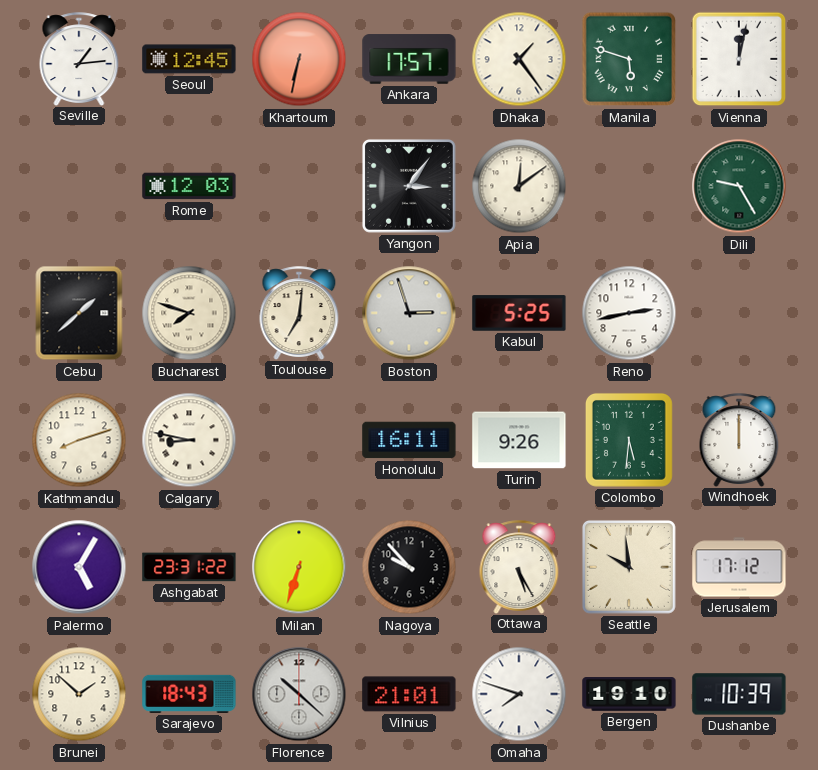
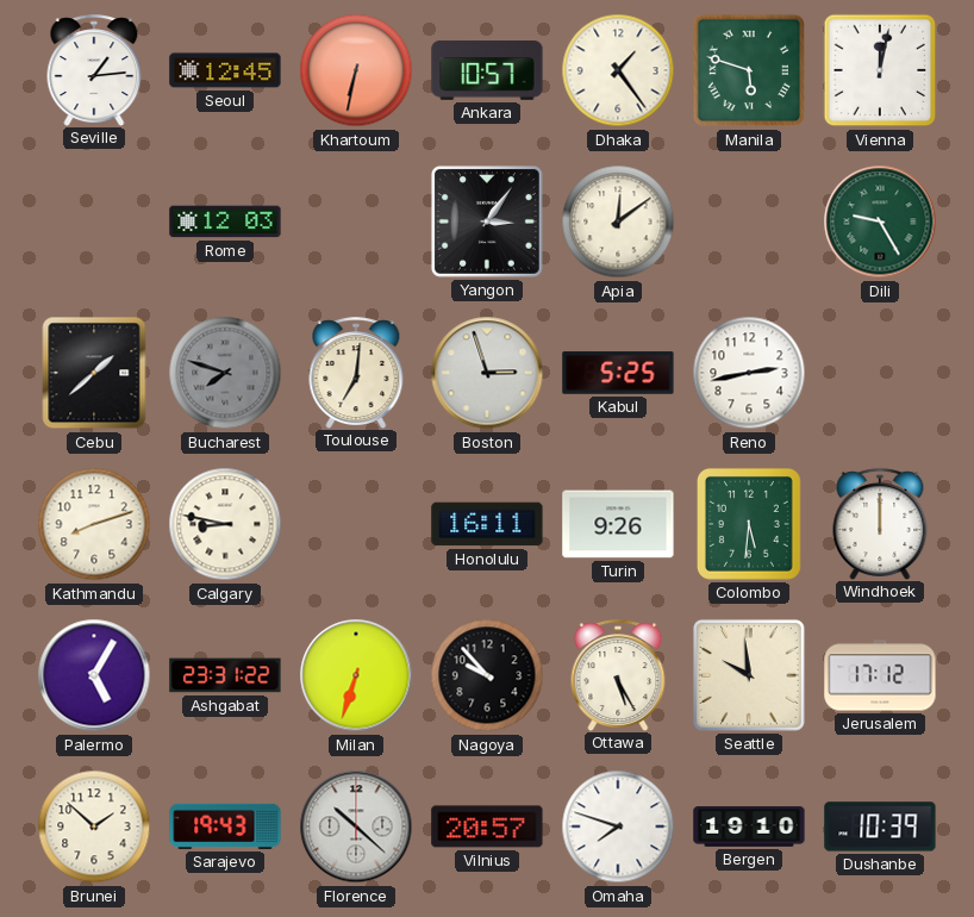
Ankara: 17:57 -> 10:57
Bucharest dial: cream -> grey
Sarajevo: 18:43 -> 19:43
Vilnius: 21:01 -> 20:57
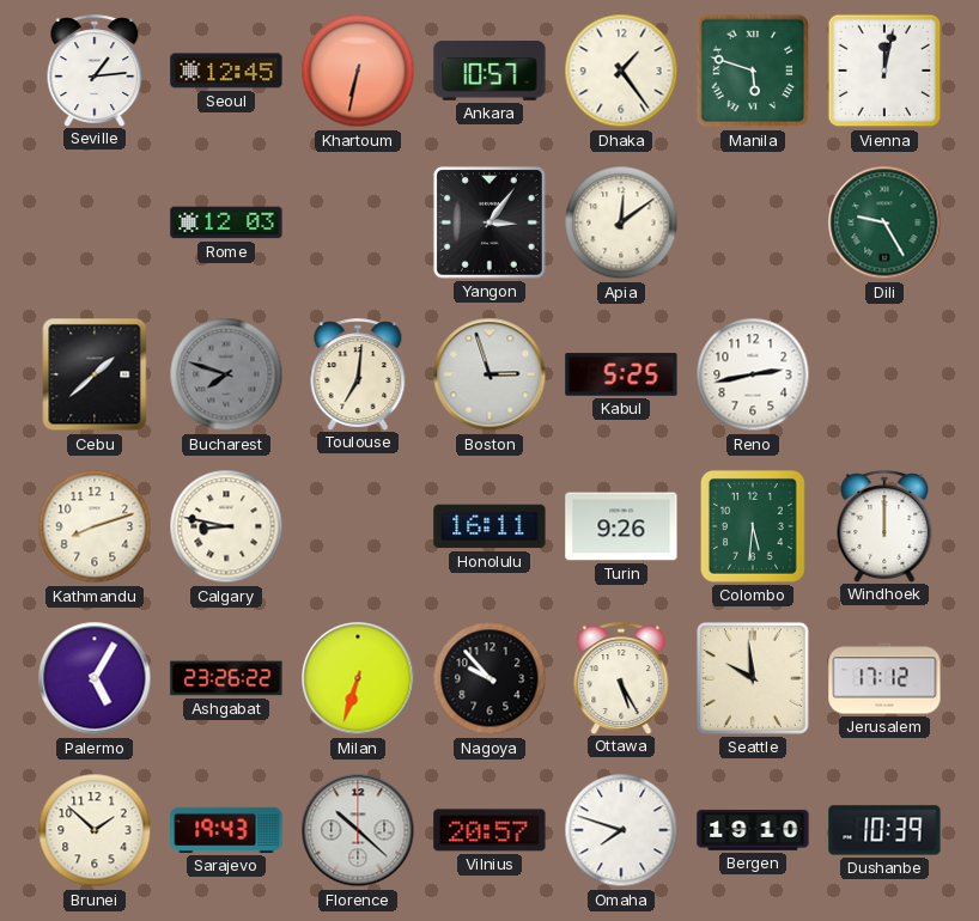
Ashgabat: 23:31 -> 23:26
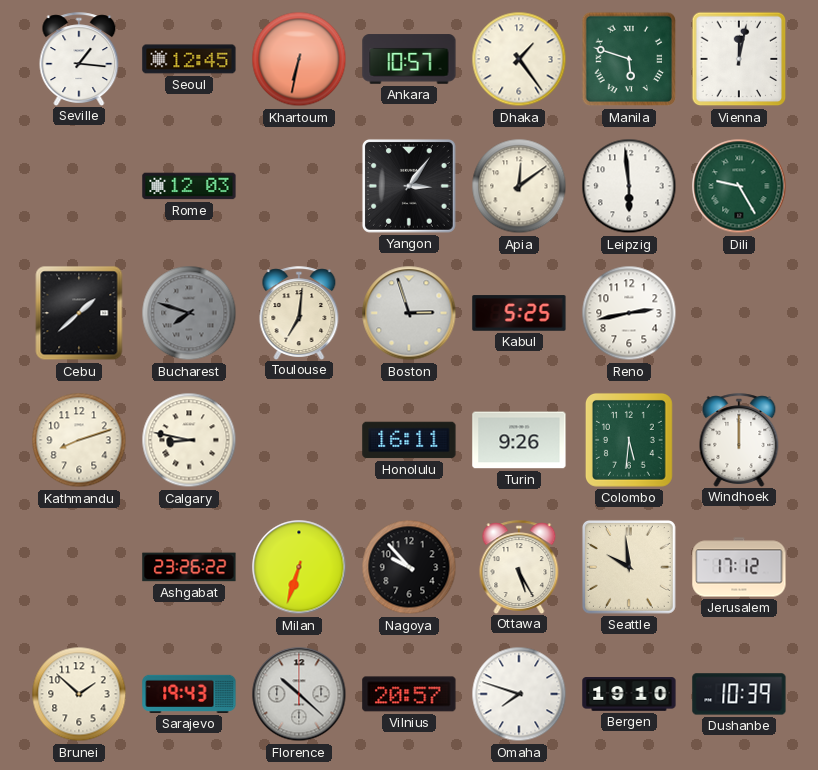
Seville: 1:14 -> 1:16
Leipzig: none -> 5:59
Palermo: 5:05 -> none
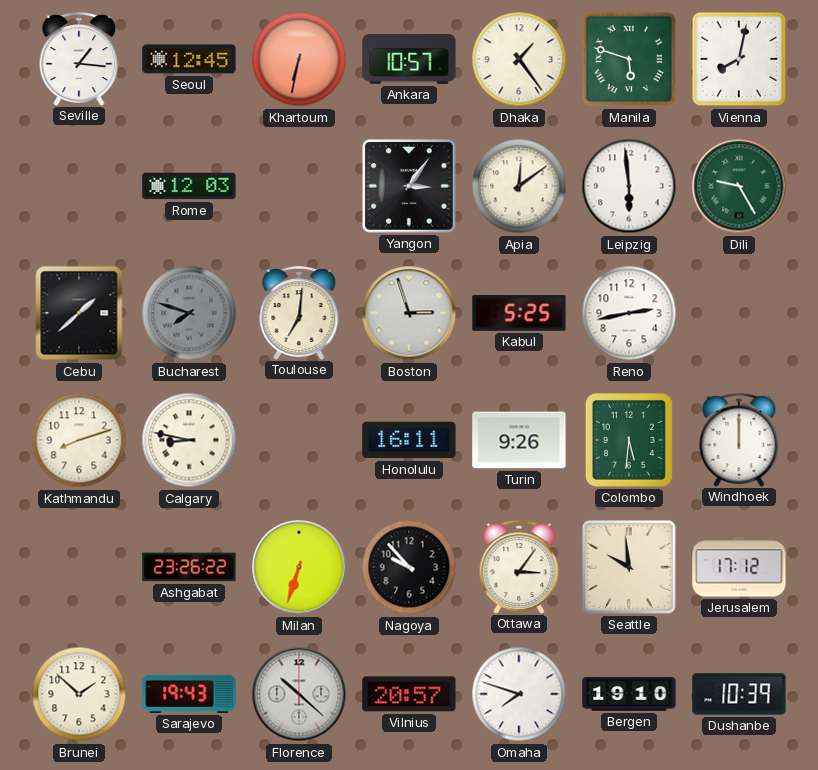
Vienna: 12:02 -> 8:02
Ottawa: 5:25 -> 3:06
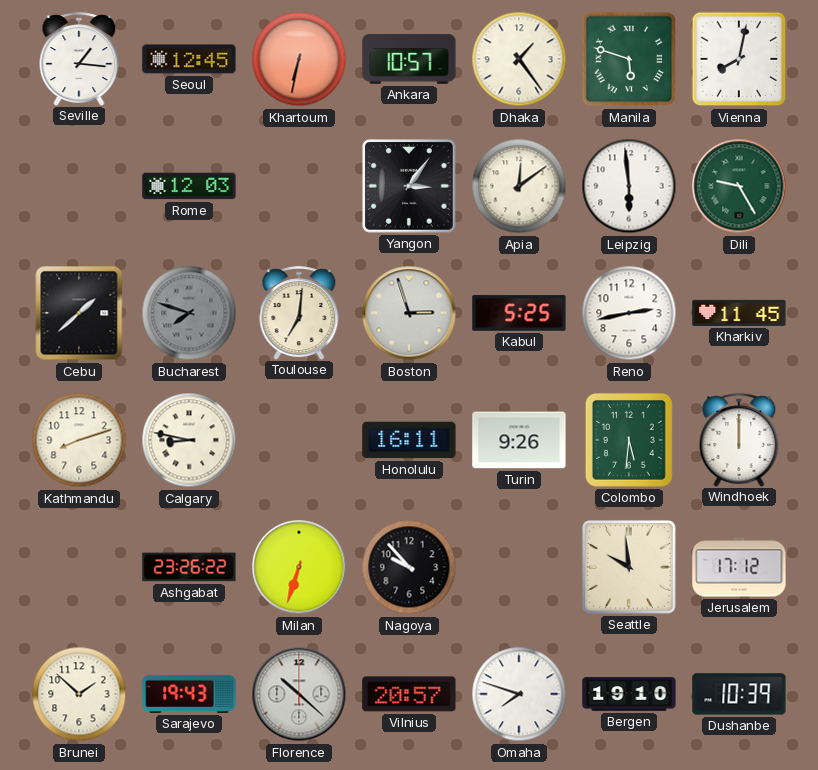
Kharkiv: none -> 11:45
Ottawa: 3:06 -> none
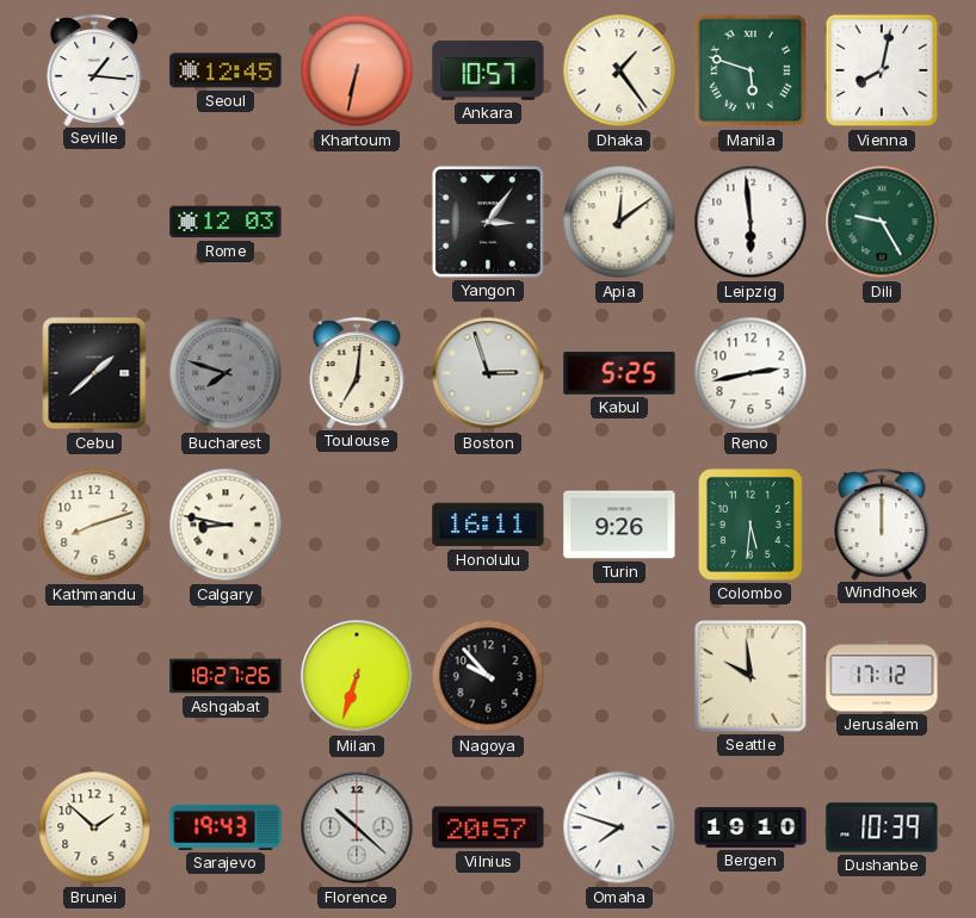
Kharkiv: 11:45 -> none
Ashgabat: 23:26 -> 18:27
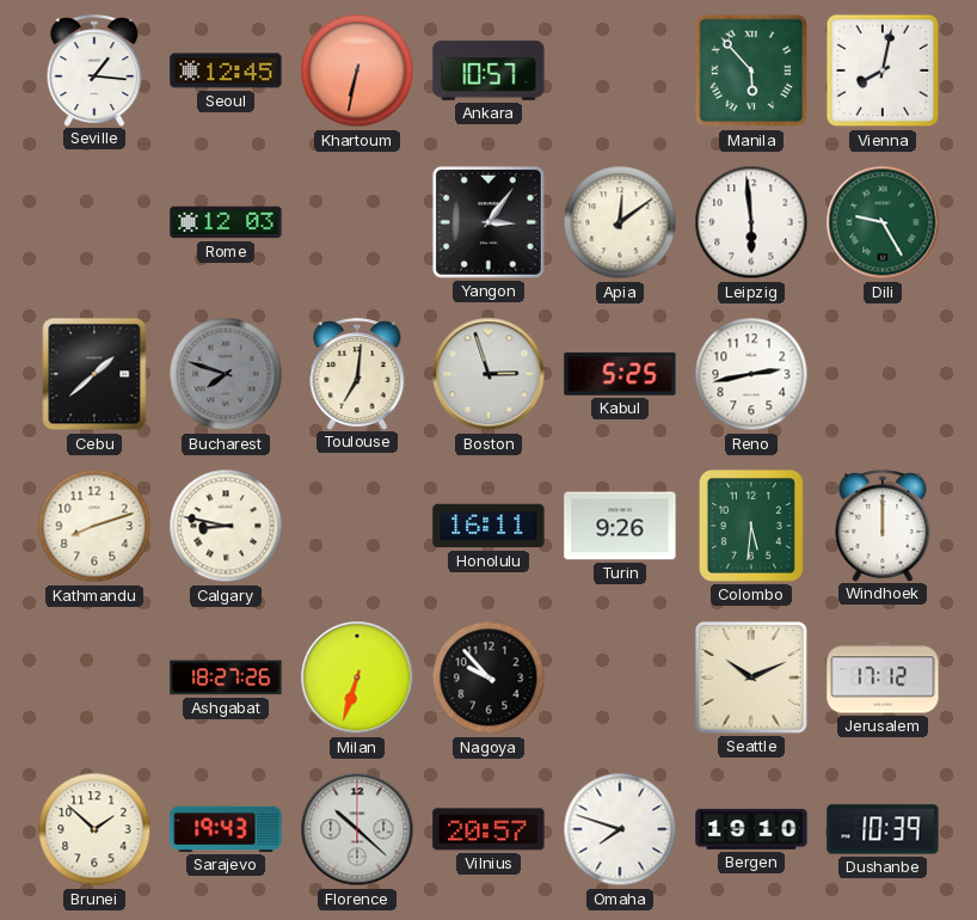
Dhaka: 1:24 -> none
Manila: 5:48 -> 5:53
Seattle: 9:59 -> 10:11
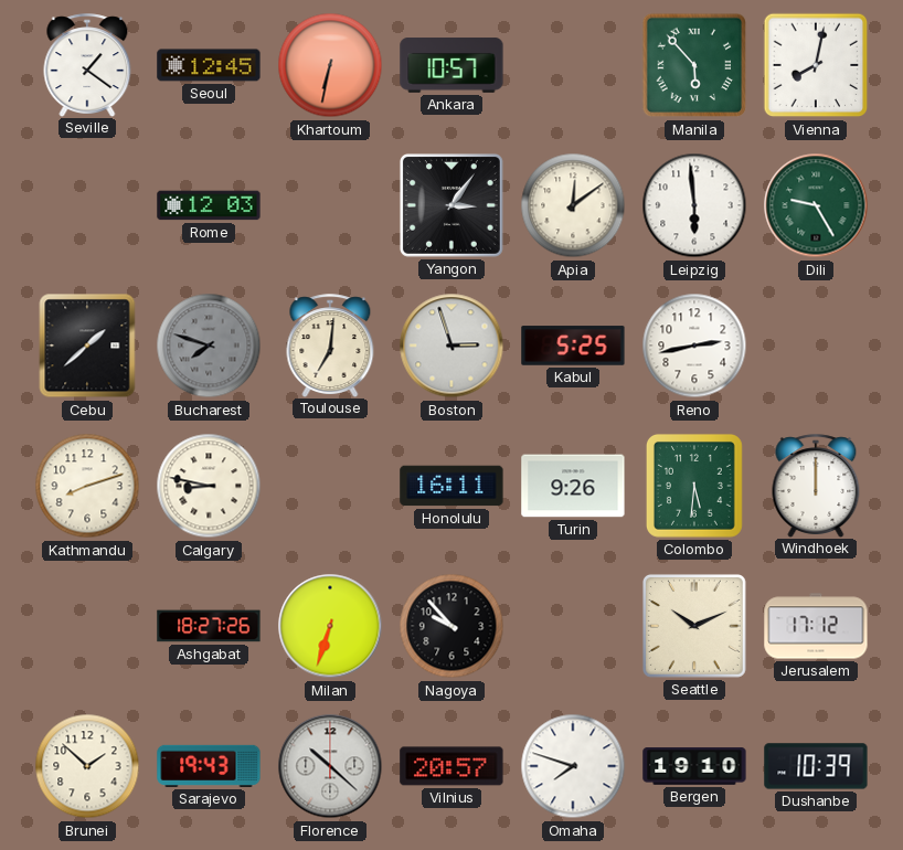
Seville: 1:16 -> 1:21
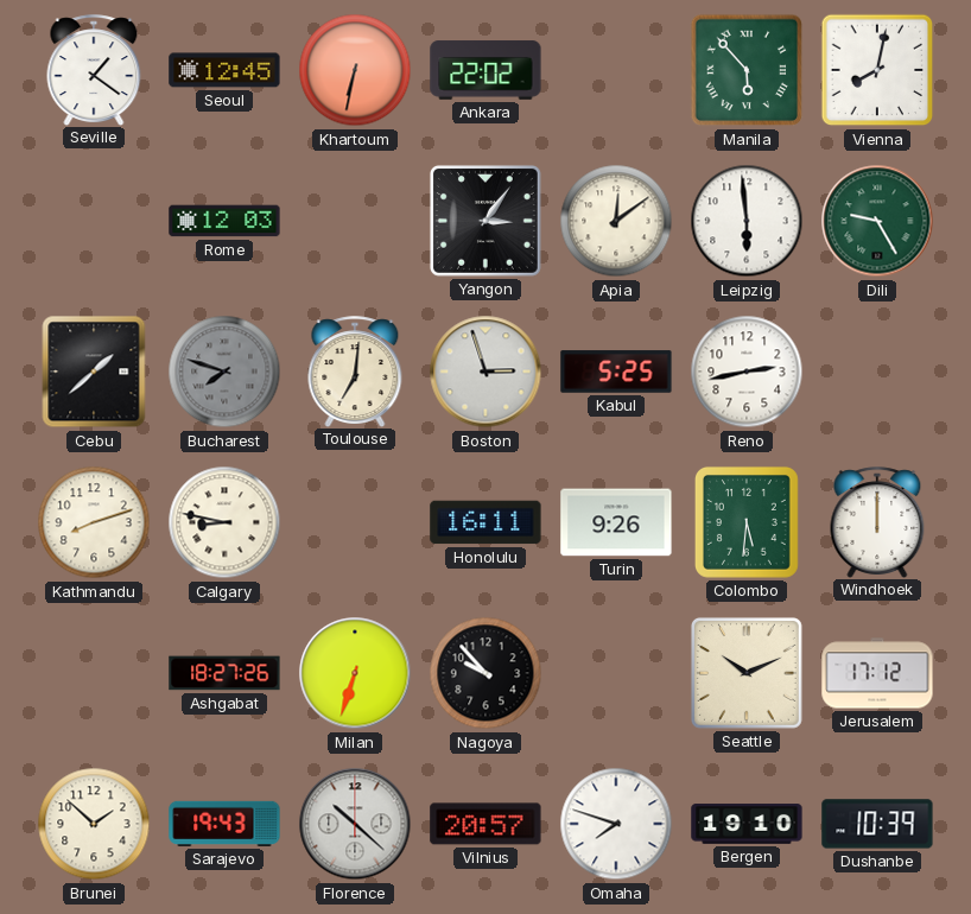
Ankara: 10:57 -> 22:02
